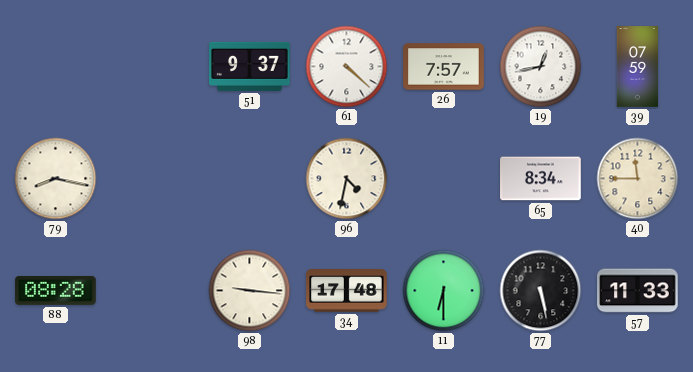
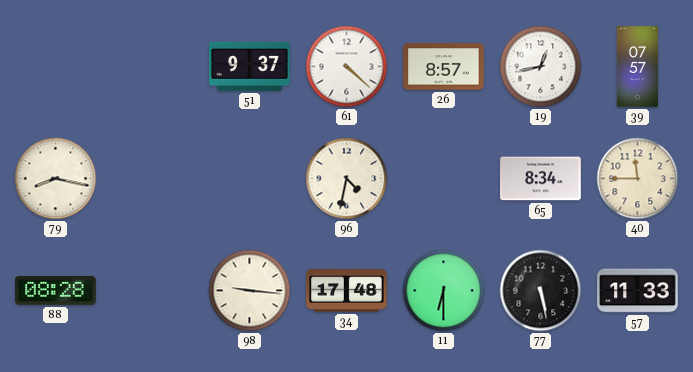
26: 7:57 -> 8:57
39: 07:59 -> 07:57
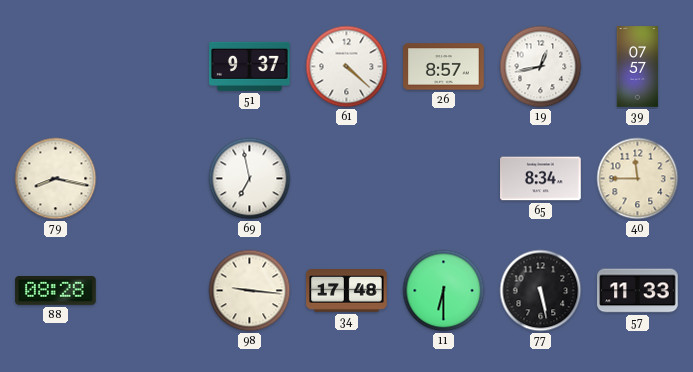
69: none -> 6:58
96: 4:32 -> none
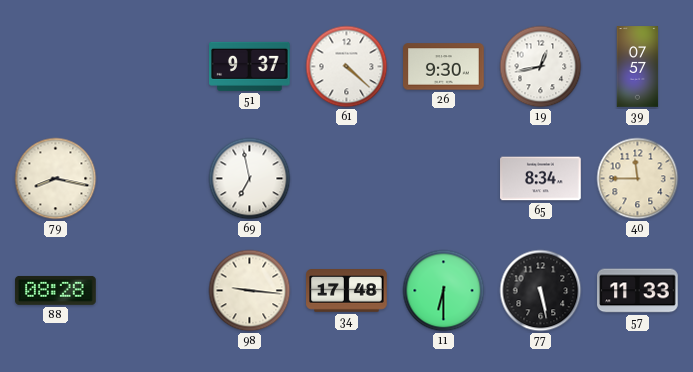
26: 8:57 -> 9:30
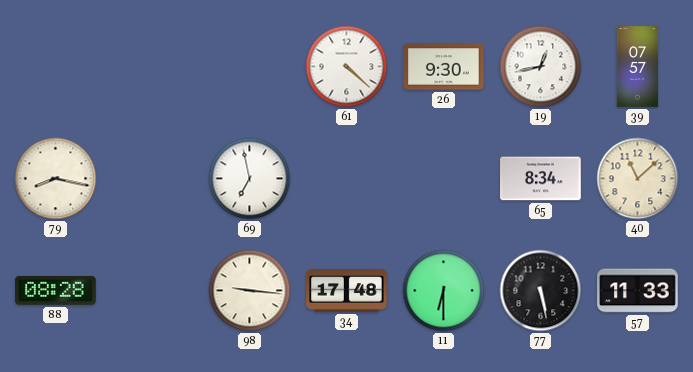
51: 9:37 -> none
40: 11:45 -> 11:08
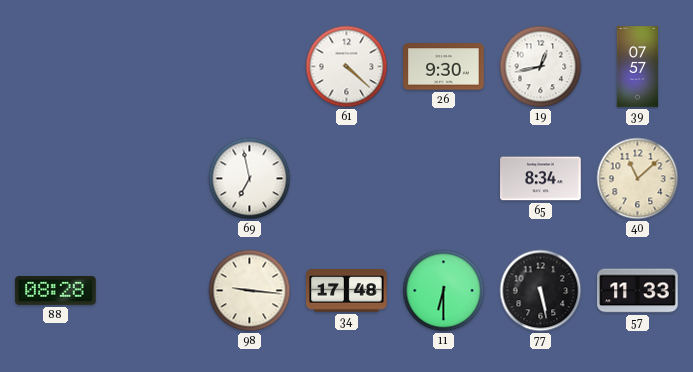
79: 8:17 -> none
